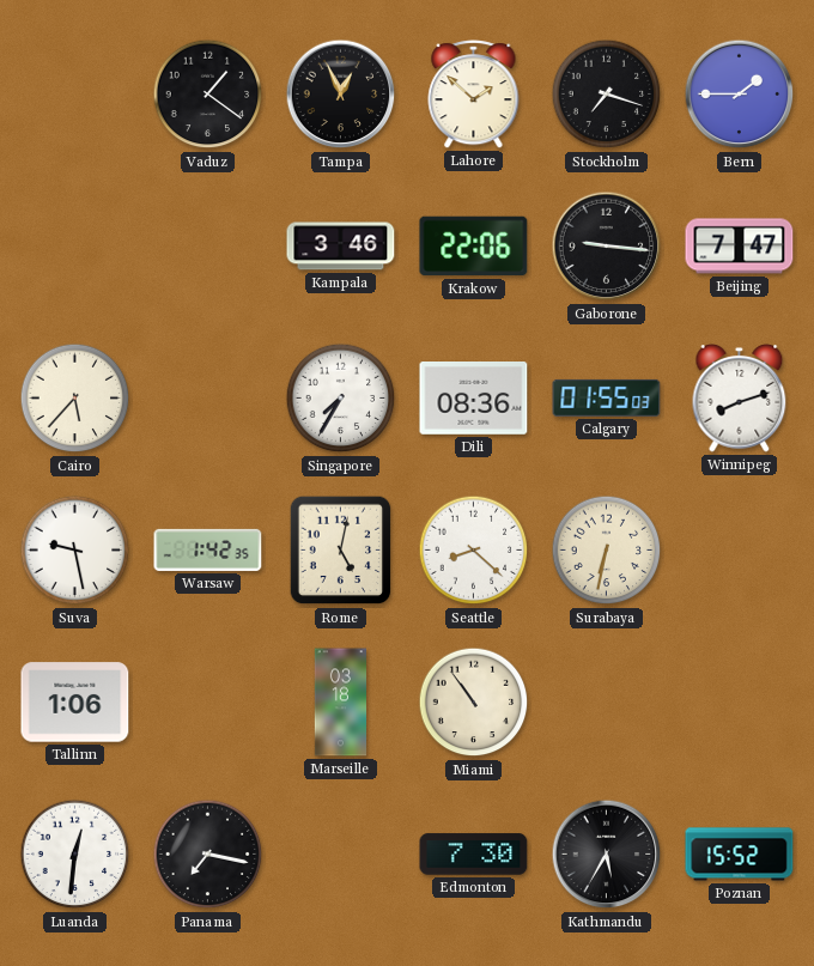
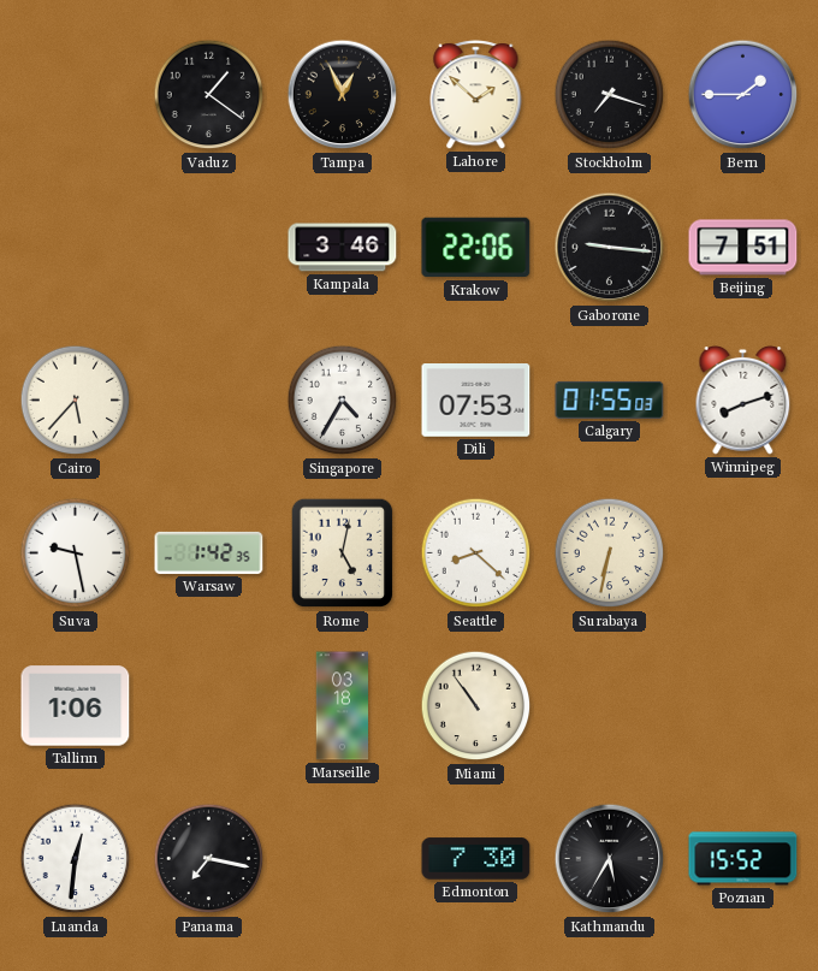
Beijing: 7:47 -> 7:51
Singapore: 7:35 -> 4:35
Dili: 08:36 -> 07:53
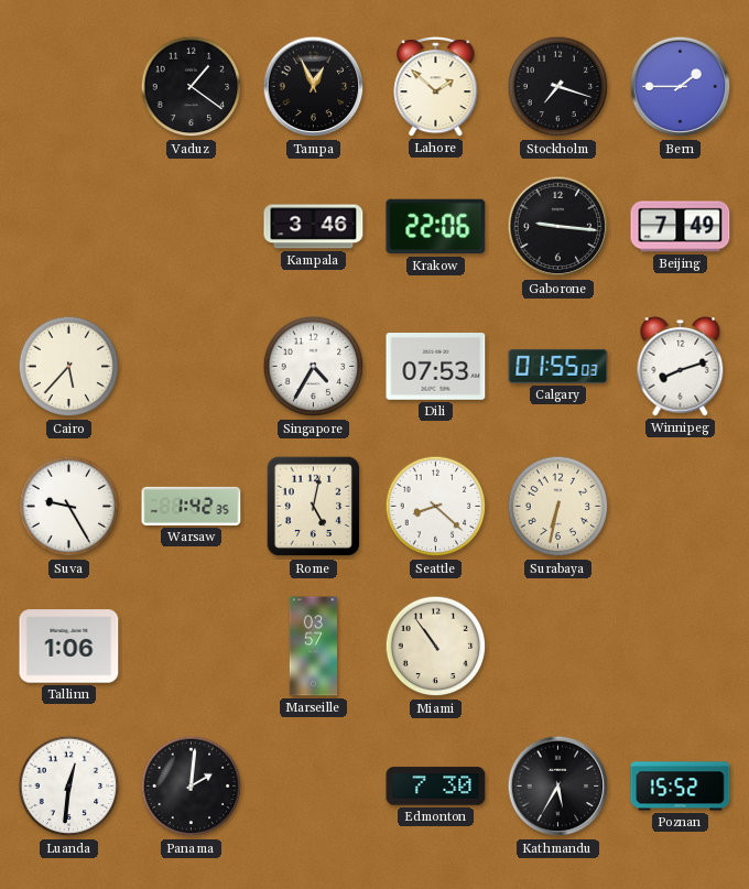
Beijing: 7:51 -> 7:49
Suva: 9:28 -> 9:25
Marseille: 03:18 -> 03:57
Panama: 7:17 -> 2:01
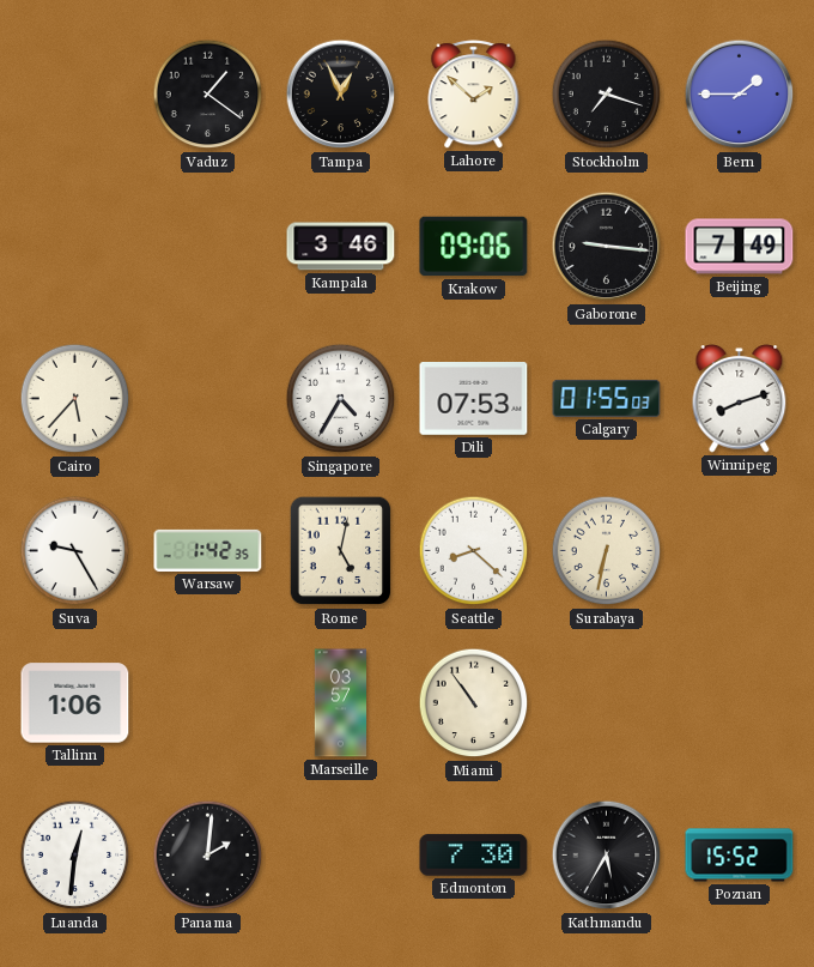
Krakow: 22:06 -> 09:06
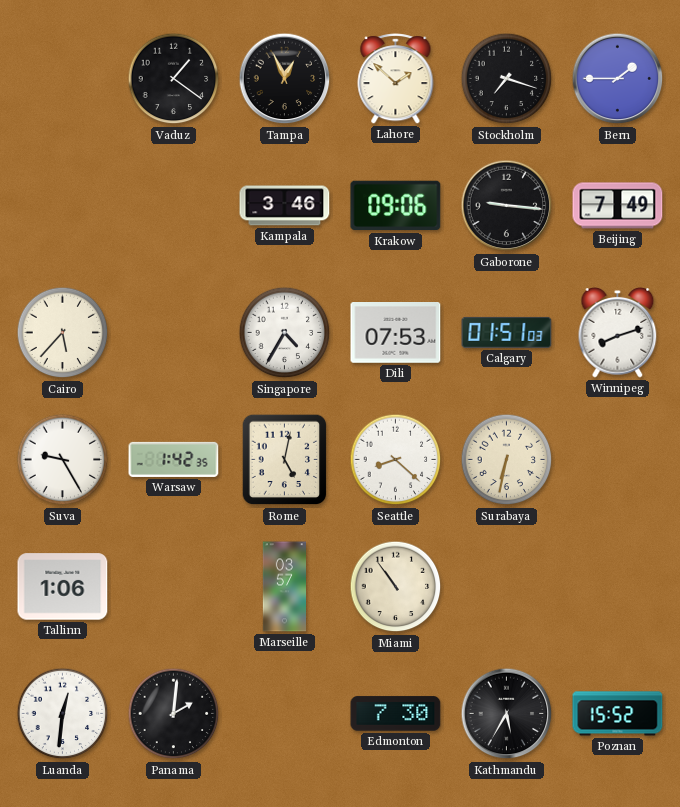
Calgary: 01:55 -> 01:51
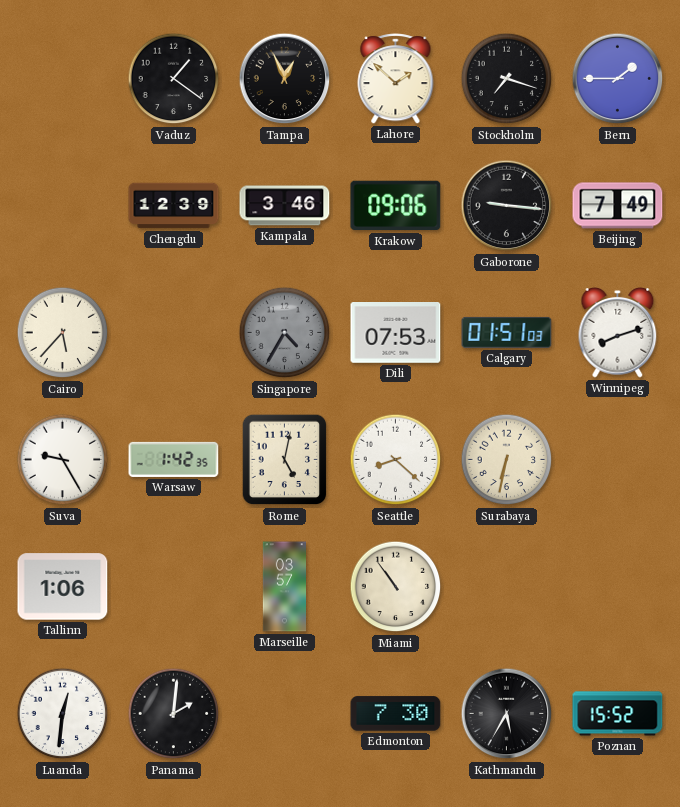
Chengdu: none -> 12:39
Singapore dial: white -> grey
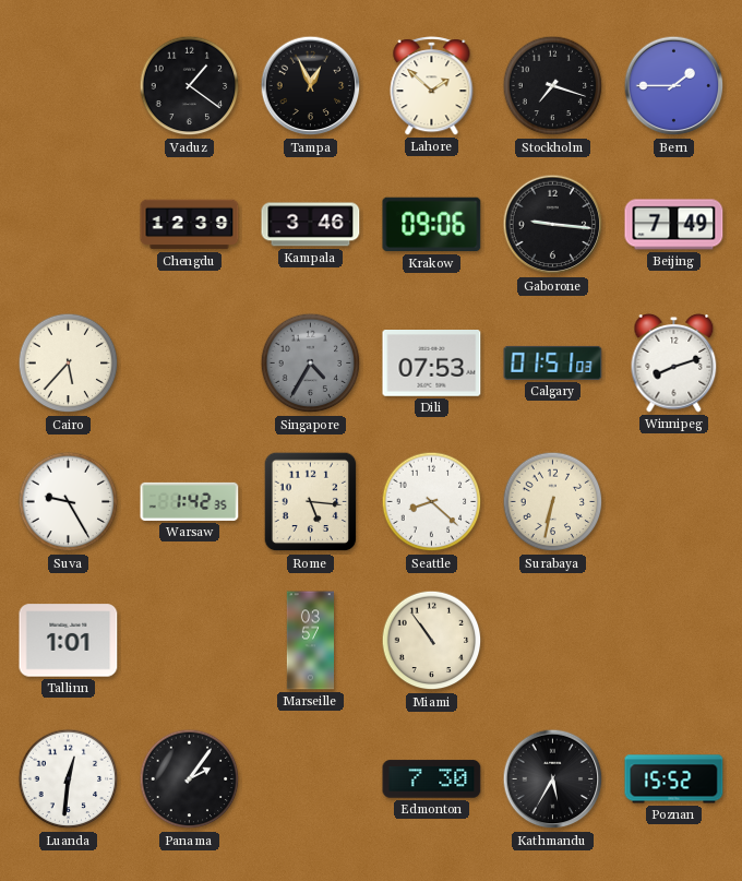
Rome: 5:02 -> 5:16
Tallinn: 1:06 -> 1:01
Panama: 2:01 -> 2:06
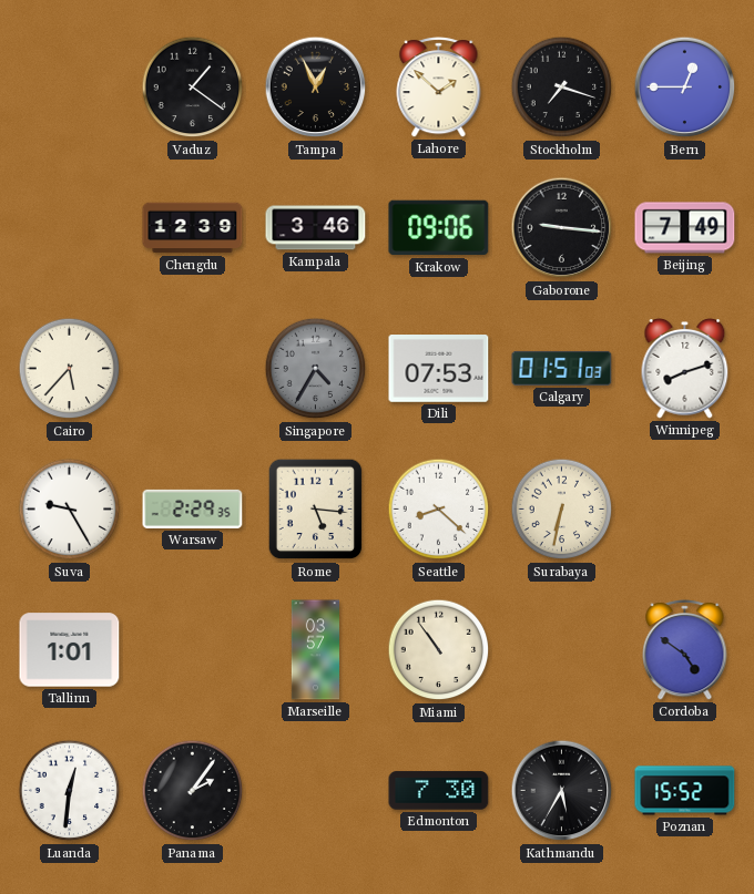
Bern: 1:45 -> 12:45
Warsaw: 1:42 -> 2:29
Cordoba: none -> 4:51
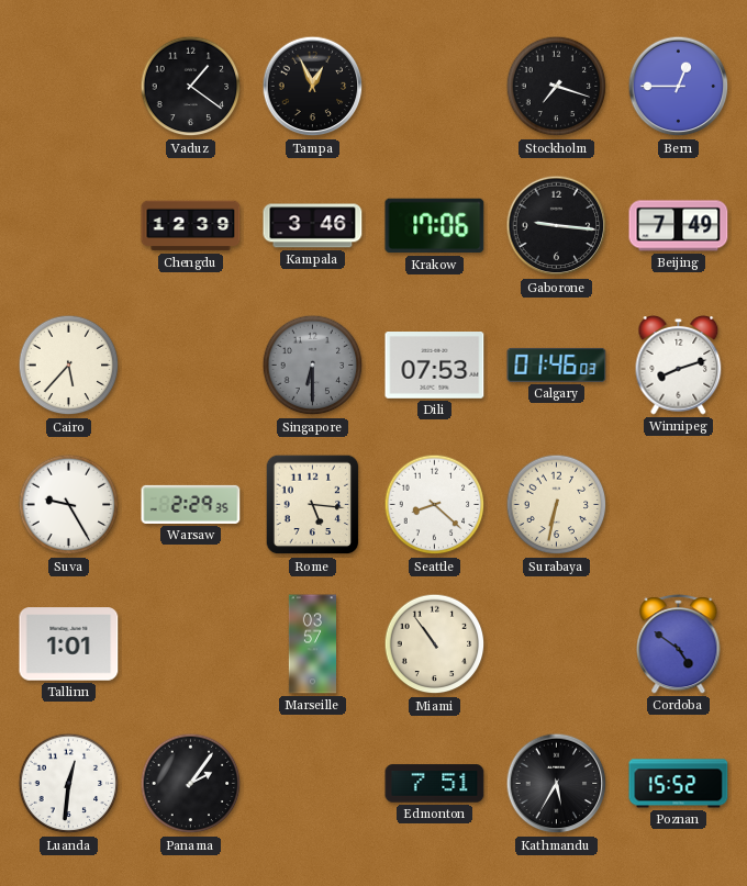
Lahore: 1:52 -> none
Krakow: 09:06 -> 17:06
Singapore: 4:35 -> 6:30
Calgary: 01:51 -> 01:46
Edmonton: 7:30 -> 7:51
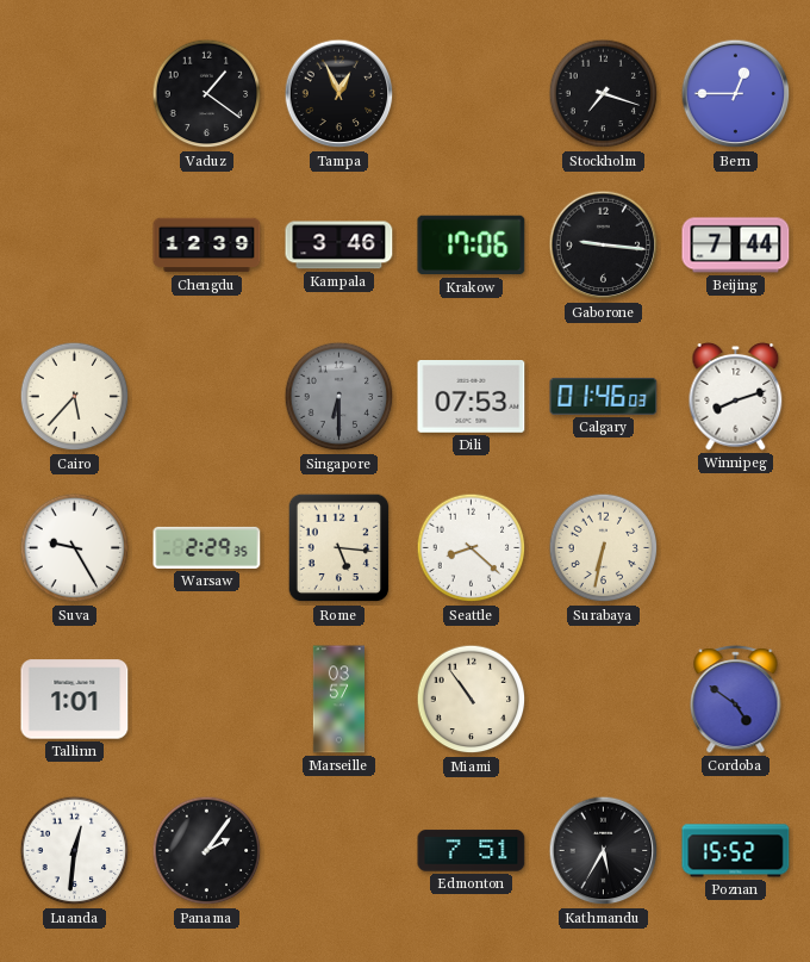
Beijing: 7:49 -> 7:44
